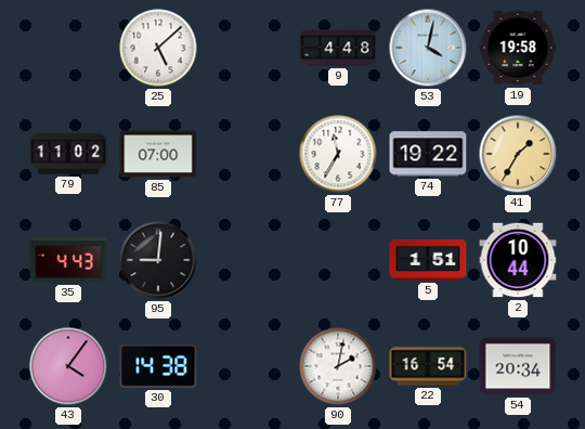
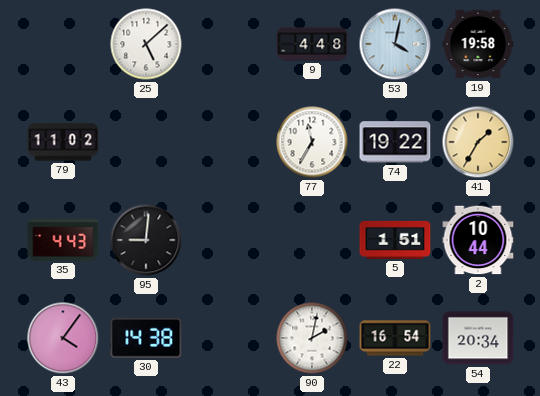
85: 07:00 -> none
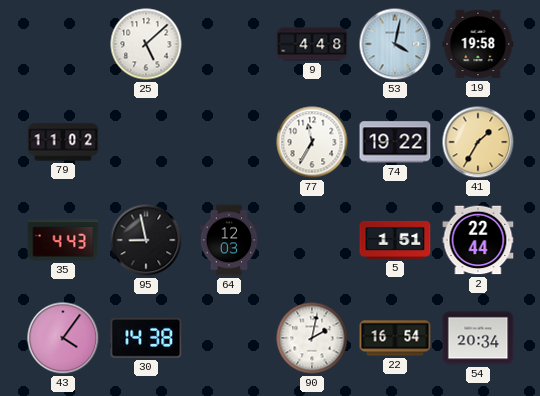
95: 9:01 -> 8:58
64: none -> 12:03
2: 10:44 -> 22:44
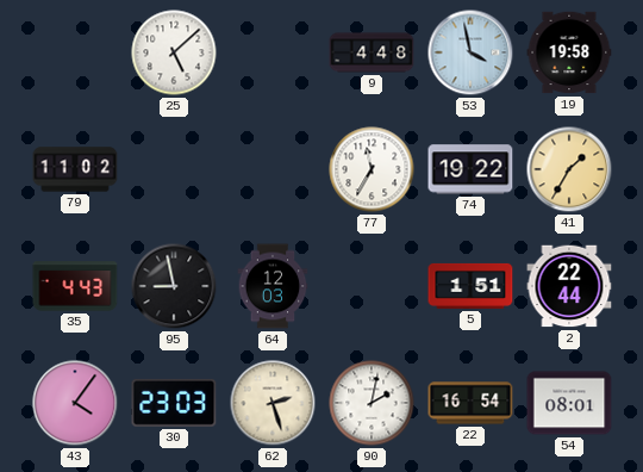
53: 4:02 -> 3:58
30: 14:38 -> 23:03
62: none -> 2:27
54: 20:34 -> 08:01
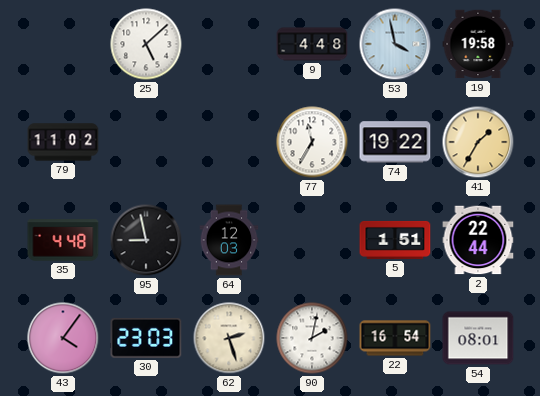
35: 4:43 -> 4:48
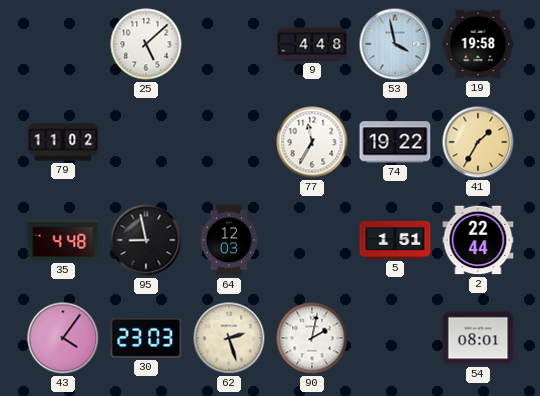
22: 16:54 -> none
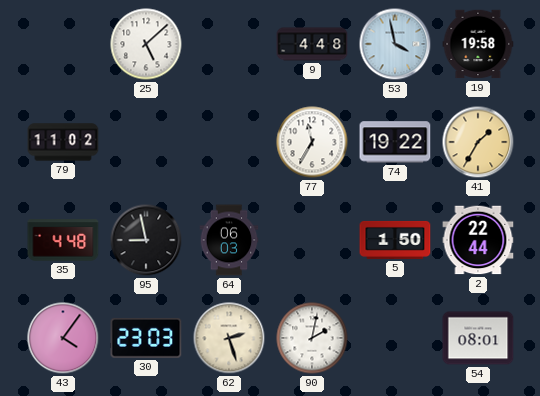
64: 12:03 -> 06:03
5: 1:51 -> 1:50
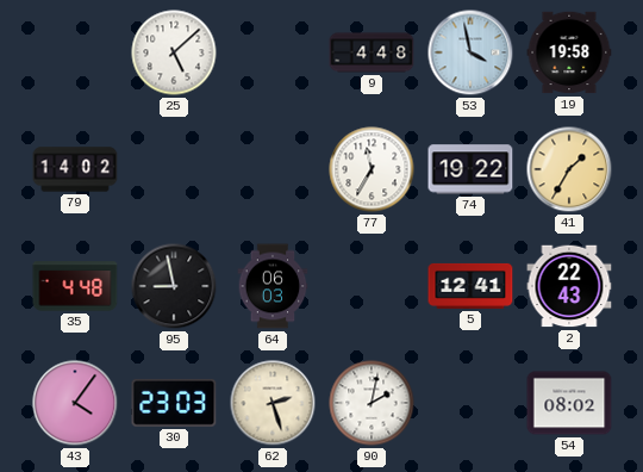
79: 11:02 -> 14:02
5: 1:50 -> 12:41
2: 22:44 -> 22:43
54: 08:01 -> 08:02
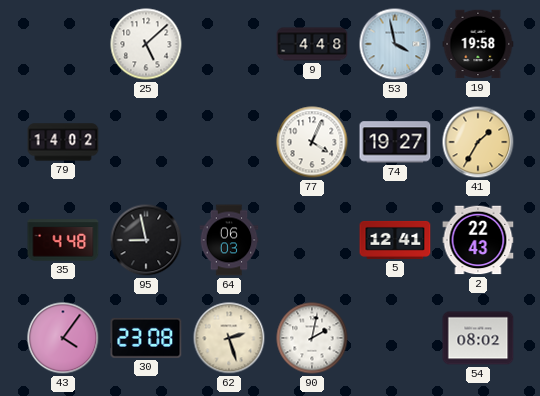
77: 11:35 -> 4:04
74: 19:22 -> 19:27
30: 23:03 -> 23:08
